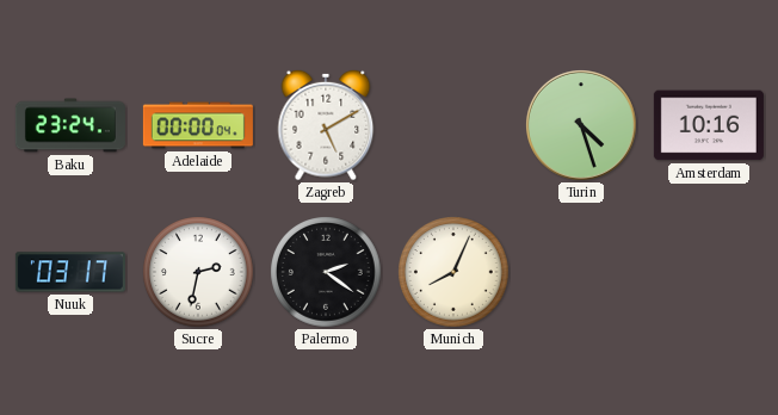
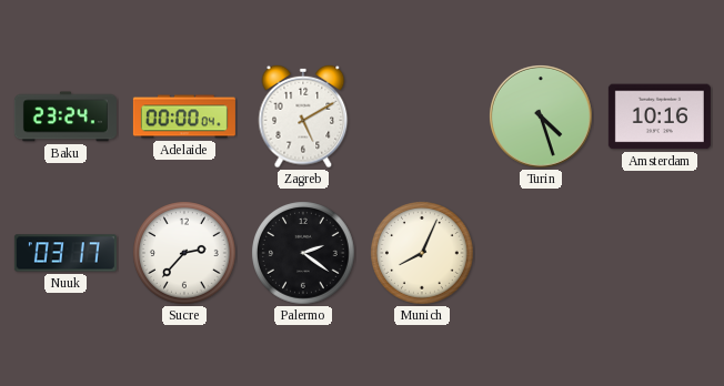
Sucre: 2:32 -> 2:37
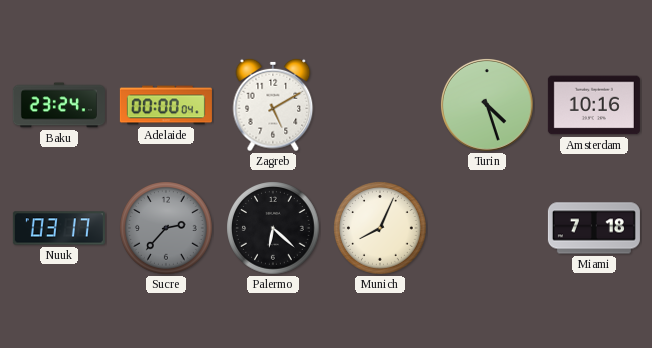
Sucre dial: white -> grey
Palermo: 2:21 -> 6:22
Miami: none -> 7:18
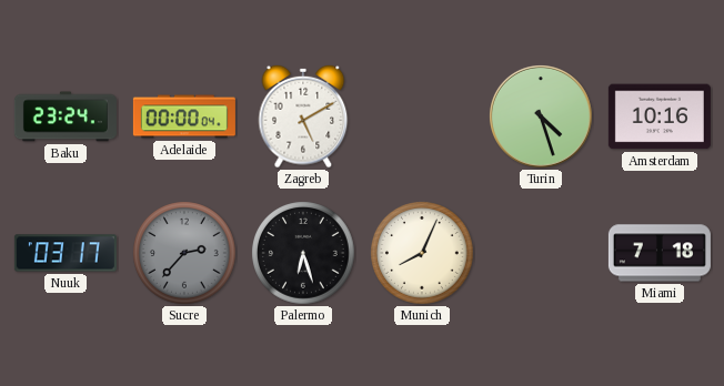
Palermo: 6:22 -> 6:27
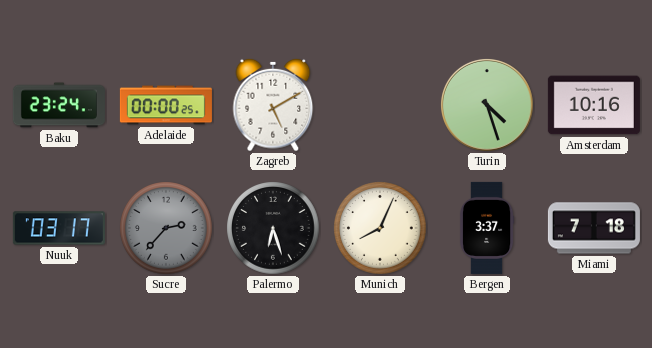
Adelaide: 00:00:04 -> 00:00:25
Bergen: none -> 3:37
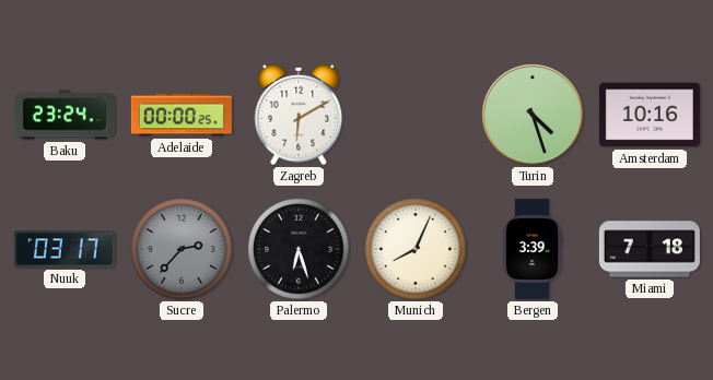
Zagreb: 5:10 -> 6:10
Bergen: 3:37 -> 3:39
